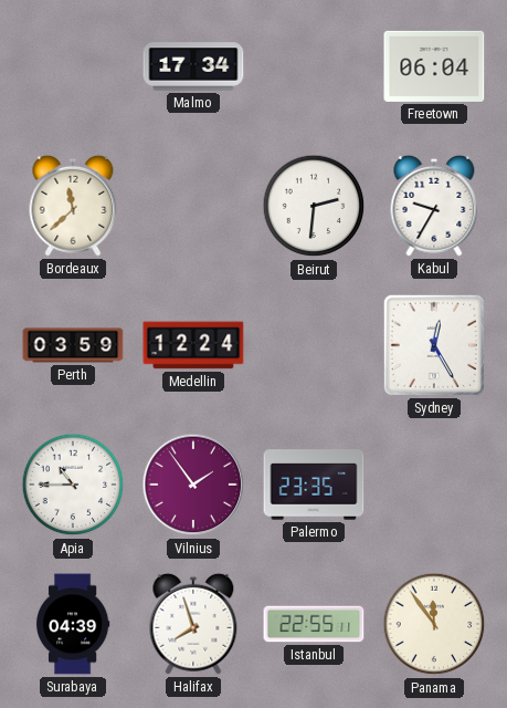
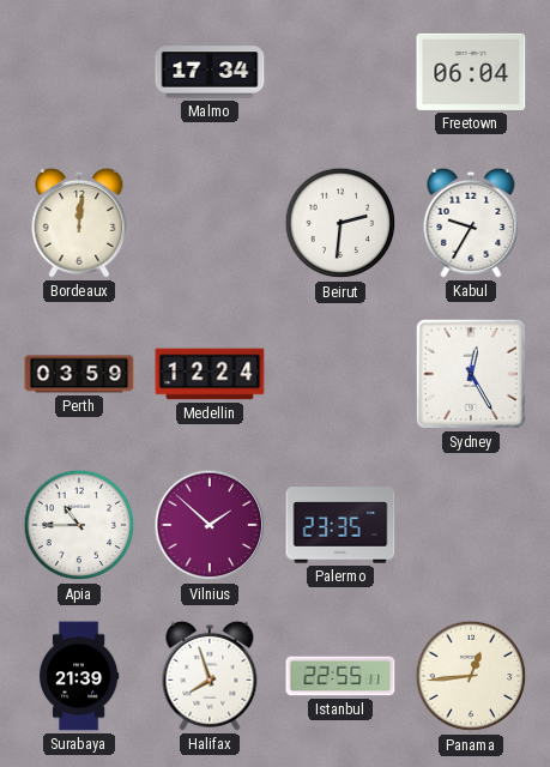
Bordeaux: 11:38 -> 12:01
Vilnius: 1:54 -> 1:52
Surabaya: 04:39 -> 21:39
Panama: 11:54 -> 12:44
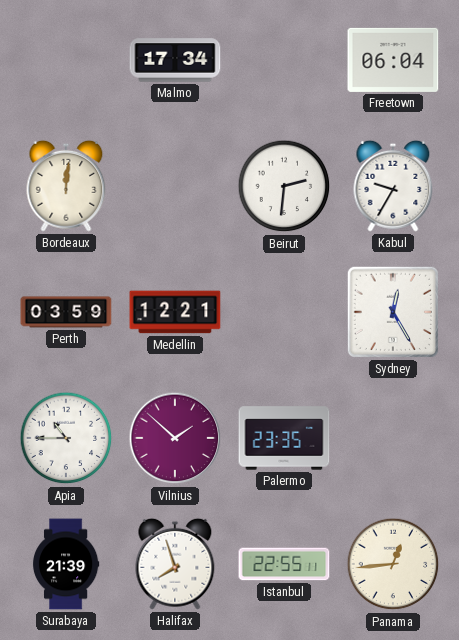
Medellin: 12:24 -> 12:21
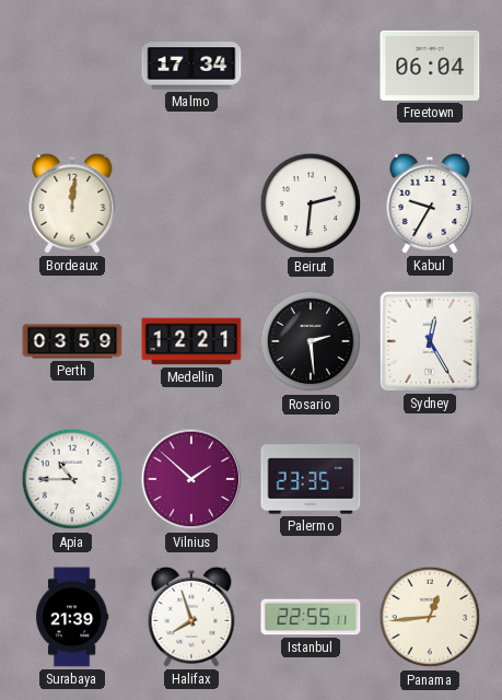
Rosario: none -> 2:29
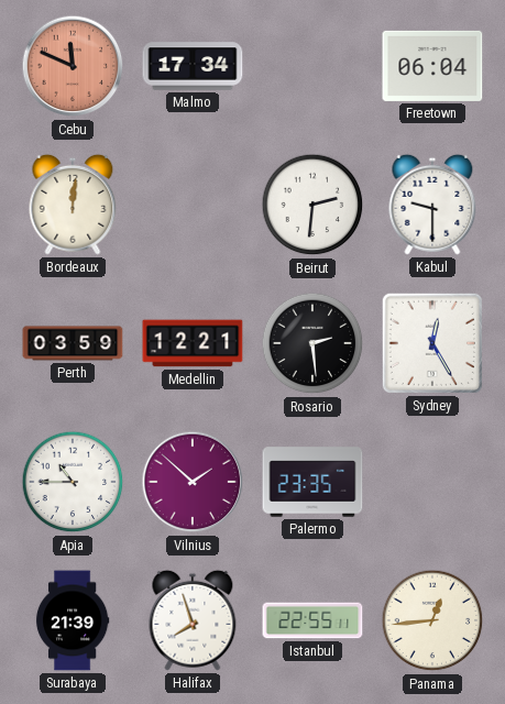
Cebu: none -> 11:49
Kabul: 9:35 -> 9:30
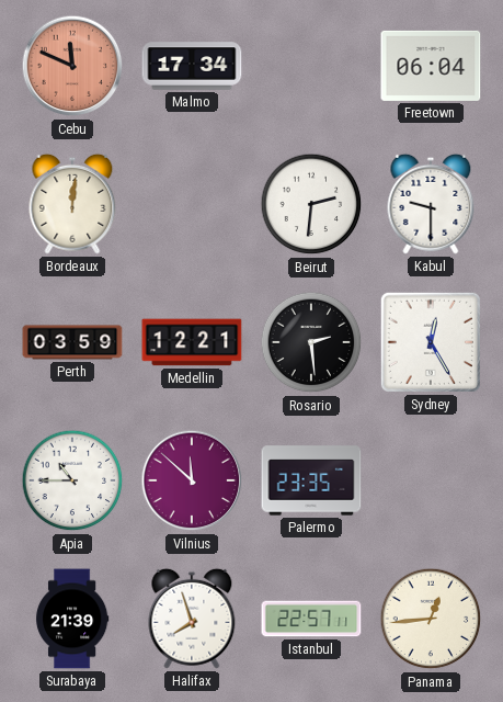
Vilnius: 1:52 -> 11:52
Istanbul: 22:55 -> 22:57
